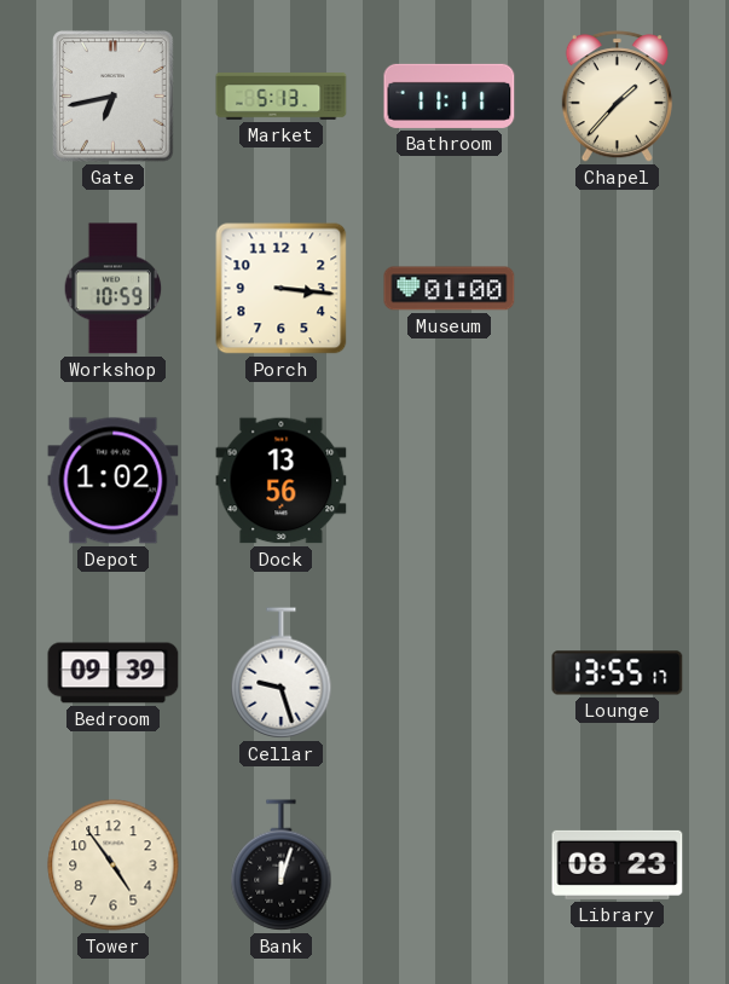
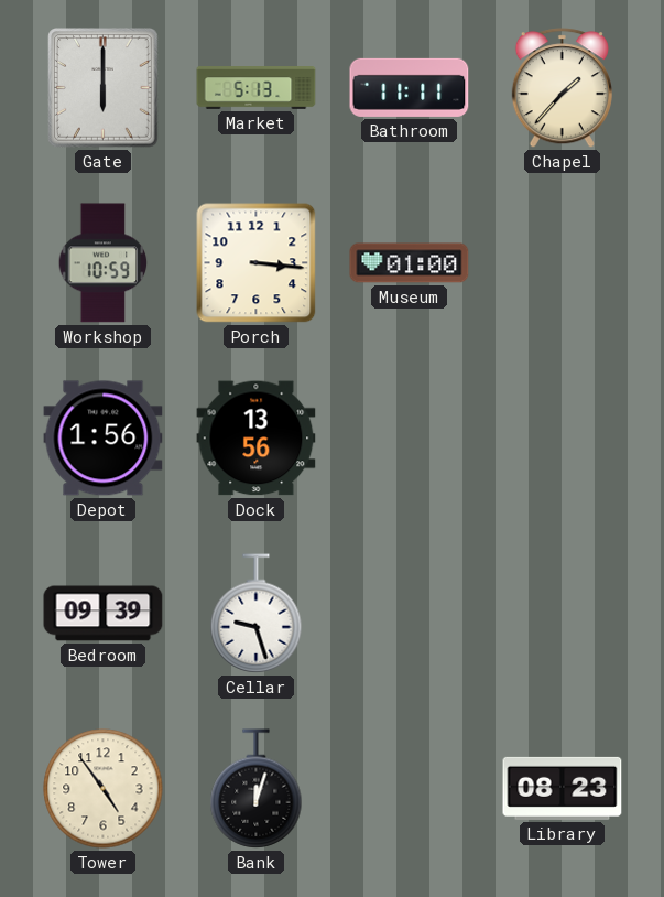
Gate: 6:43 -> 6:00
Depot: 1:02 -> 1:56
Lounge: 13:55 -> none
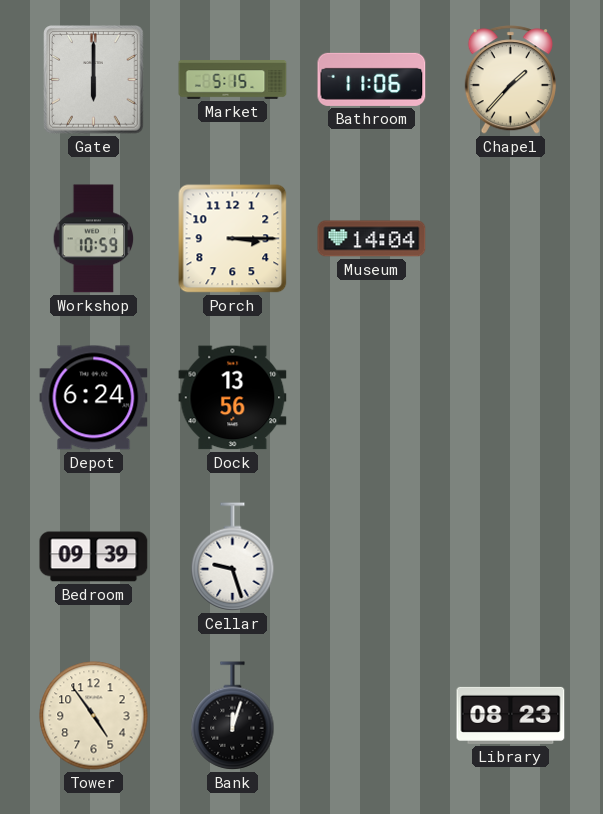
Market: 5:13 -> 5:15
Bathroom: 11:11 -> 11:06
Porch: 3:16 -> 3:15
Museum: 01:00 -> 14:04
Depot: 1:56 -> 6:24
